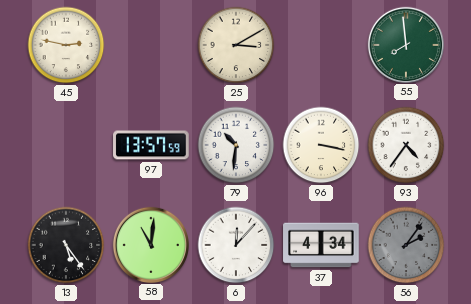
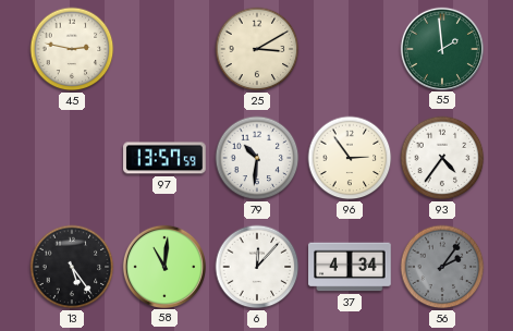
55: 7:59 -> 1:59
96: 3:17 -> 2:54
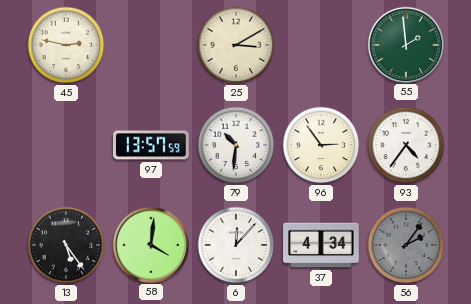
58: 11:01 -> 4:01
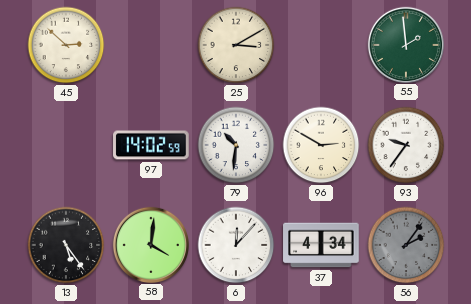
45: 2:47 -> 2:52
97: 13:57 -> 14:02
96: 2:54 -> 2:50
93: 4:36 -> 9:36
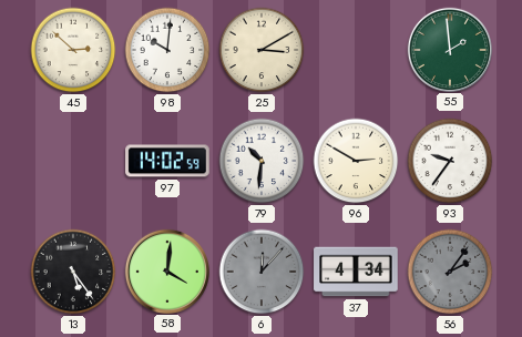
98: none -> 10:01
6 dial: white -> grey
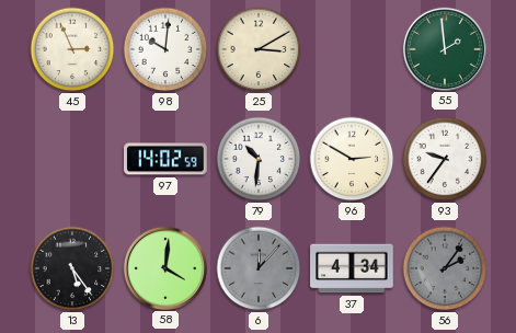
45: 2:52 -> 2:56
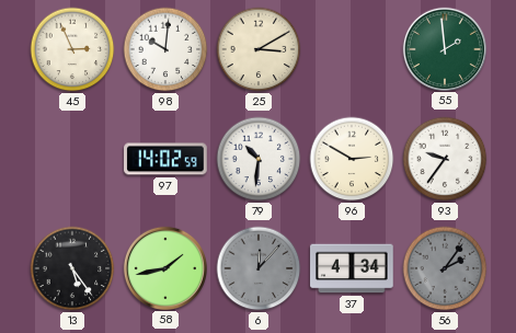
58: 4:01 -> 1:43
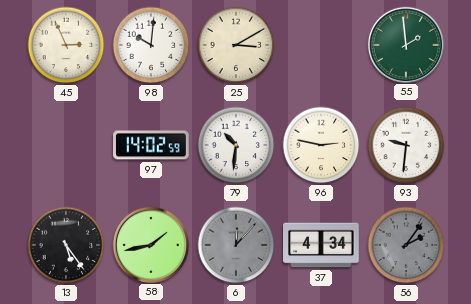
96: 2:50 -> 2:47
93: 9:36 -> 9:31
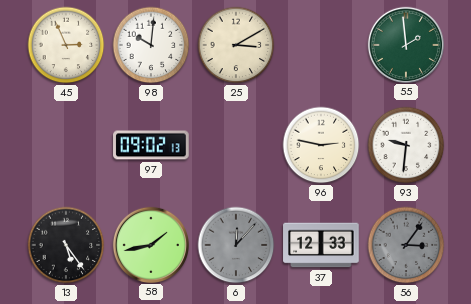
97: 14:02 -> 09:02
79: 10:31 -> none
37: 4:34 -> 12:33
56: 2:06 -> 3:06
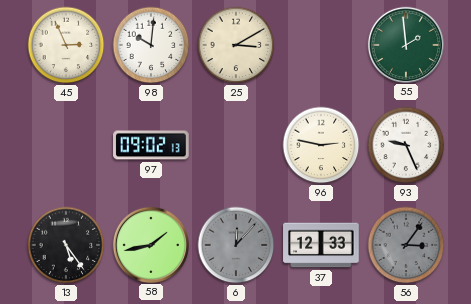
93: 9:31 -> 9:26
